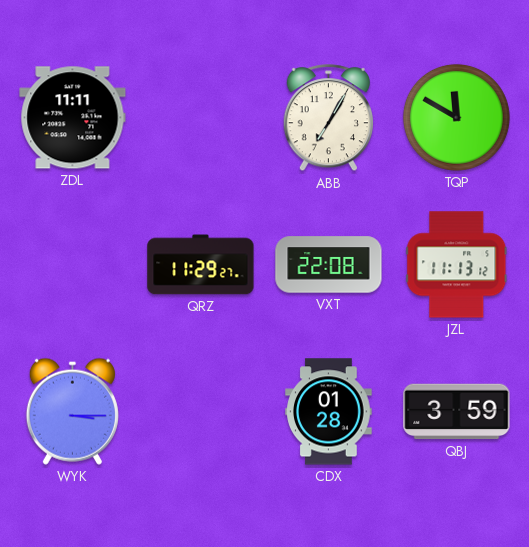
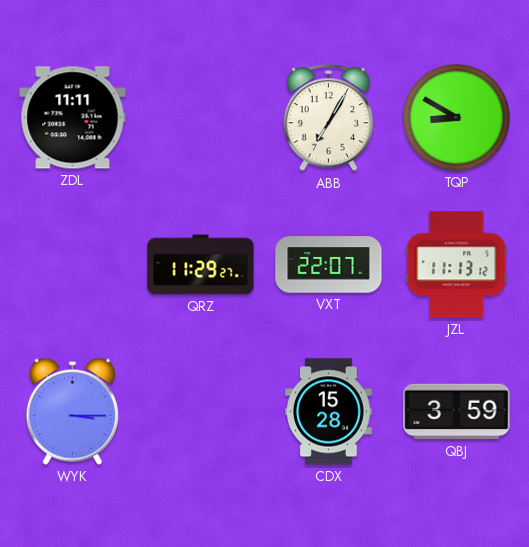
TQP: 11:50 -> 8:50
VXT: 22:08 -> 22:07
CDX: 01:28 -> 15:28
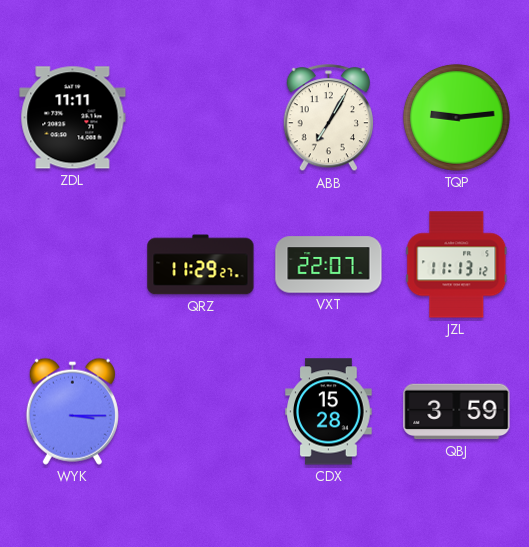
TQP: 8:50 -> 9:14
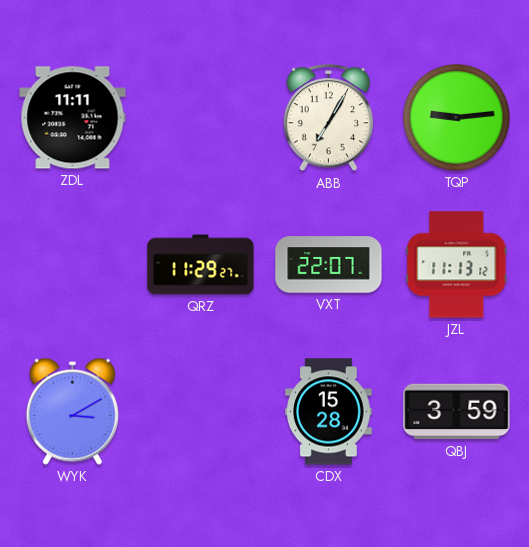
WYK: 3:15 -> 3:10
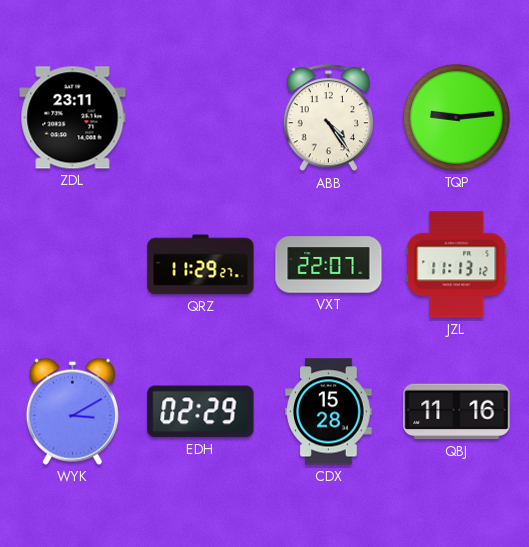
ZDL: 11:11 -> 23:11
ABB: 7:05 -> 4:24
EDH: none -> 02:29
QBJ: 3:59 -> 11:16
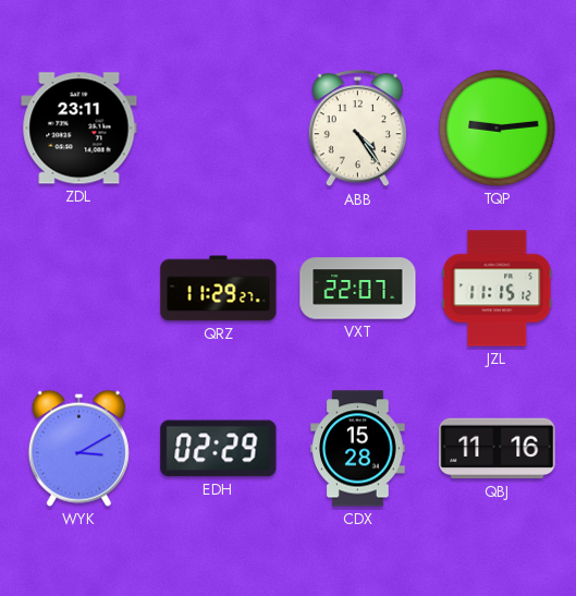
JZL: 11:13 -> 11:15
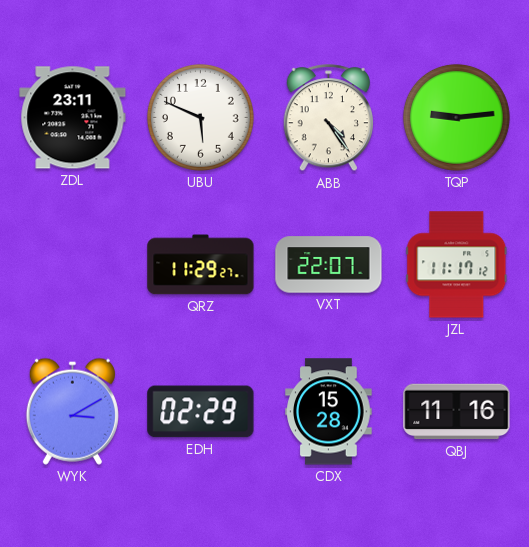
UBU: none -> 5:49
JZL: 11:15 -> 11:17
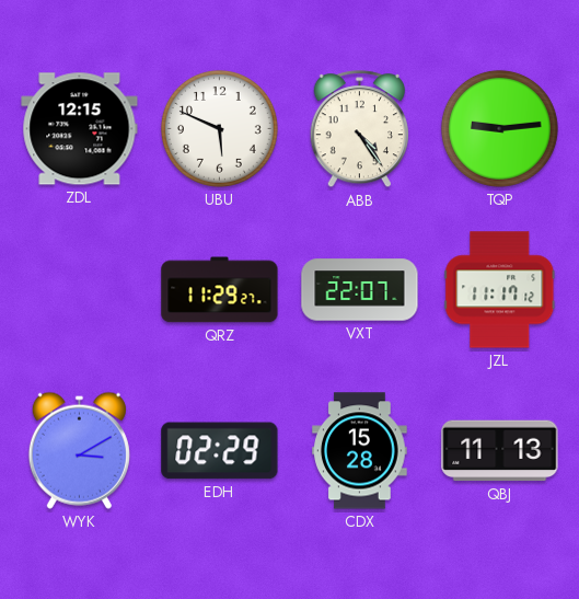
ZDL: 23:11 -> 12:15
QBJ: 11:16 -> 11:13
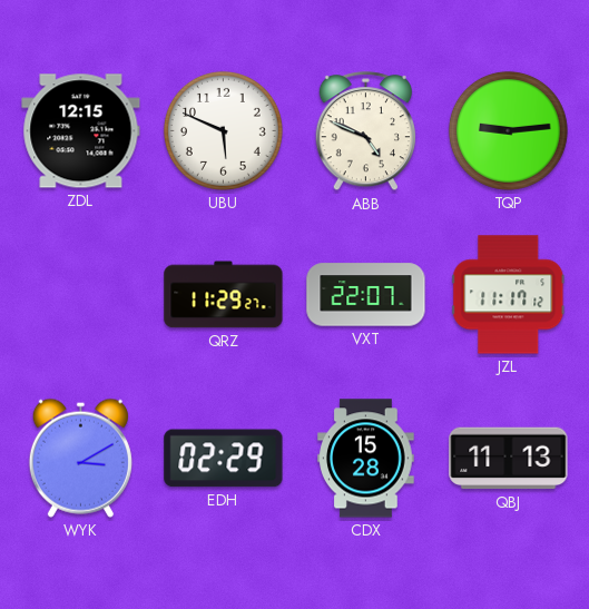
ABB: 4:24 -> 4:49
